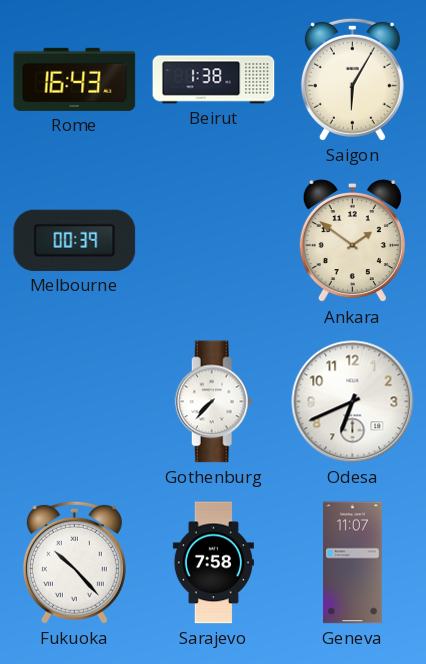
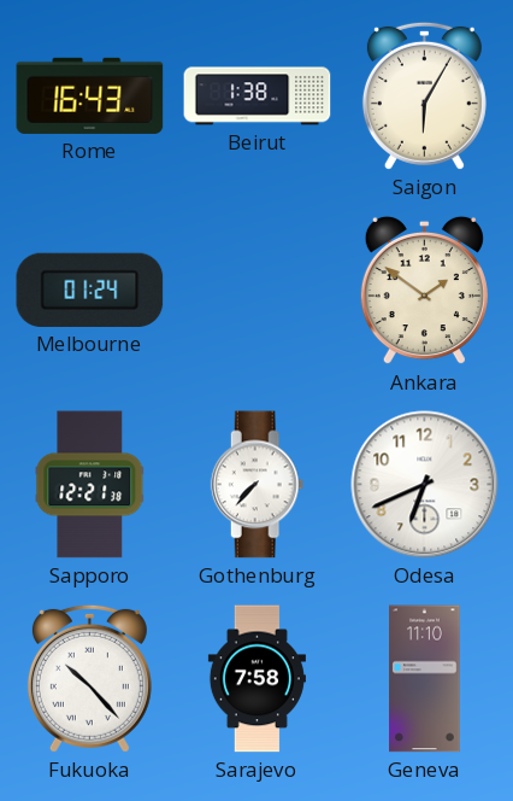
Melbourne: 00:39 -> 01:24
Sapporo: none -> 12:21
Geneva: 11:07 -> 11:10
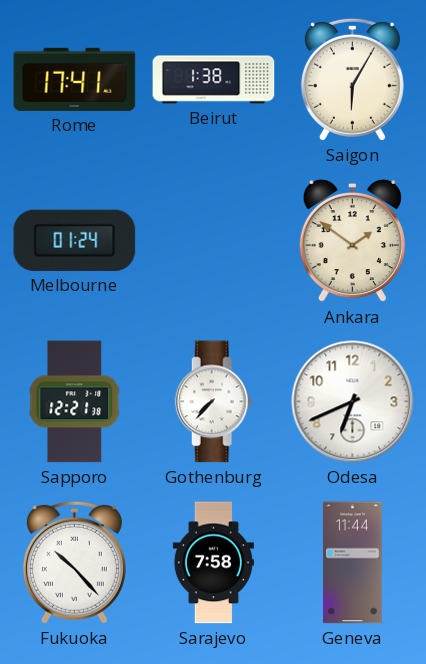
Rome: 16:43 -> 17:41
Geneva: 11:10 -> 11:44
